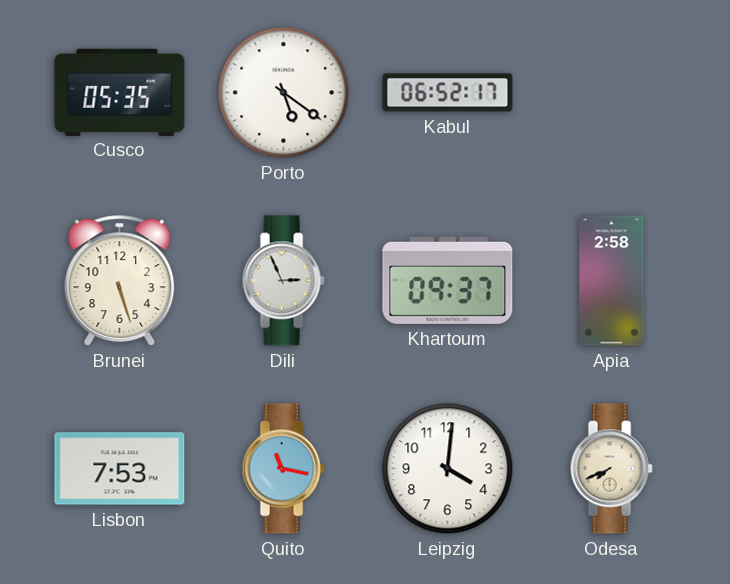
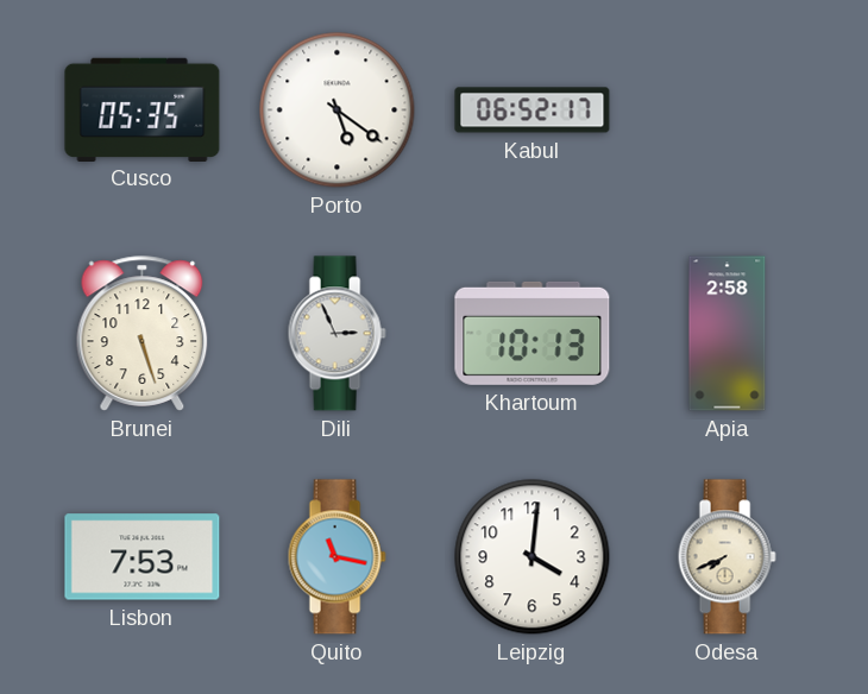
Khartoum: 09:37 -> 10:13
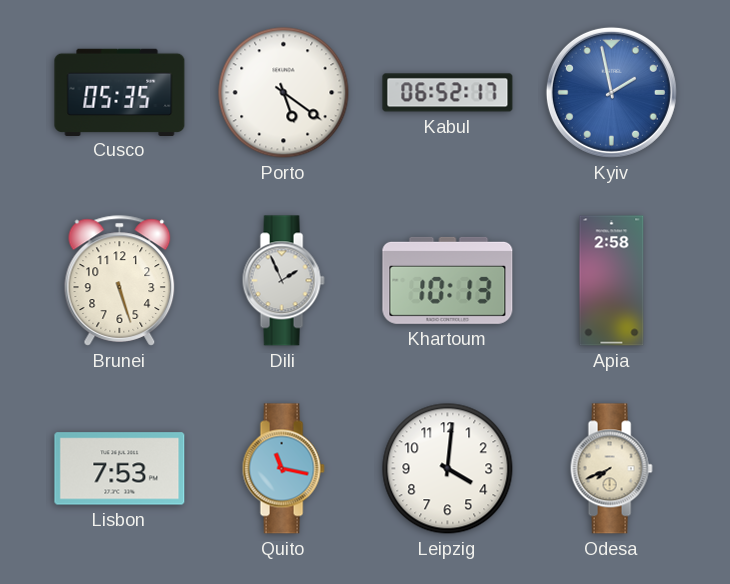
Kyiv: none -> 1:58
Dili: 2:56 -> 1:56
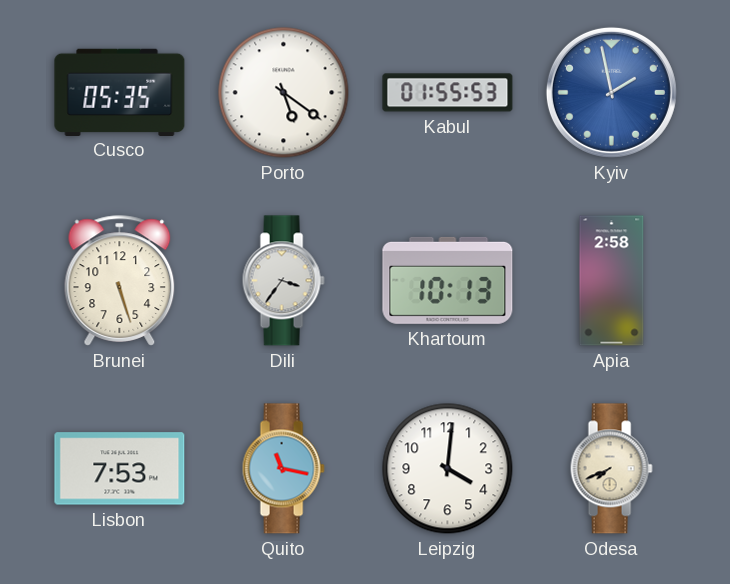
Kabul: 06:52 -> 01:55
Dili: 1:56 -> 3:36
